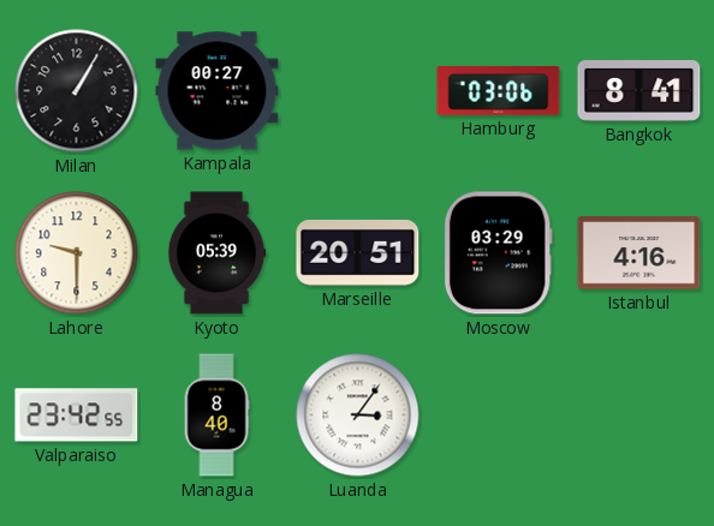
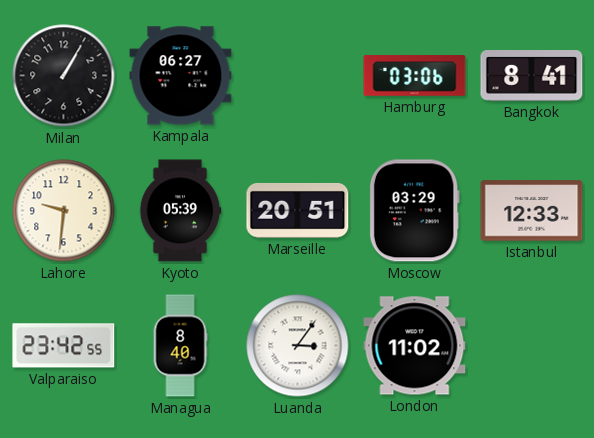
Kampala: 00:27 -> 06:27
Lahore: 9:30 -> 9:31
Istanbul: 4:16 -> 12:33
London: none -> 11:02
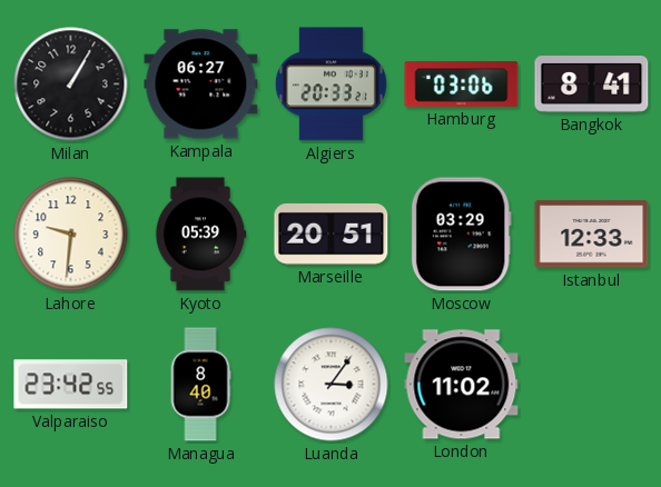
Algiers: none -> 20:33
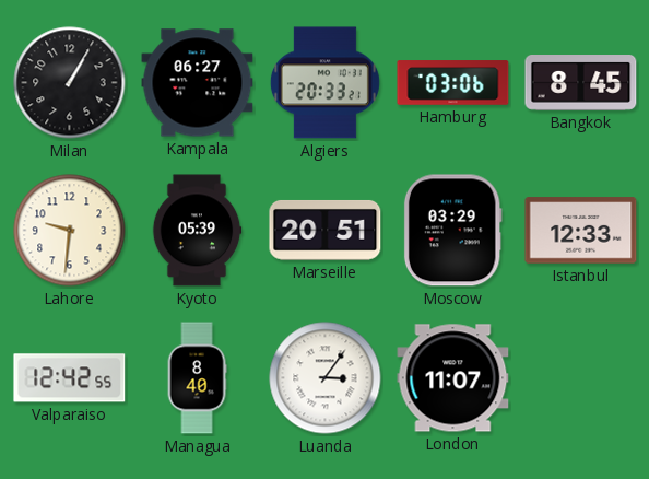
Bangkok: 8:41 -> 8:45
Valparaiso: 23:42 -> 12:42
London: 11:02 -> 11:07
